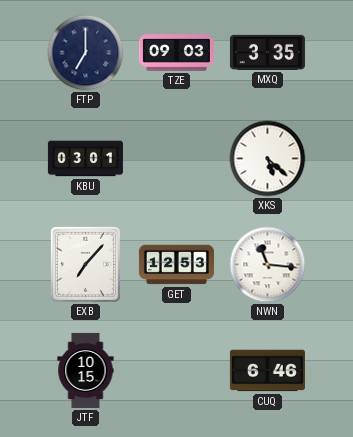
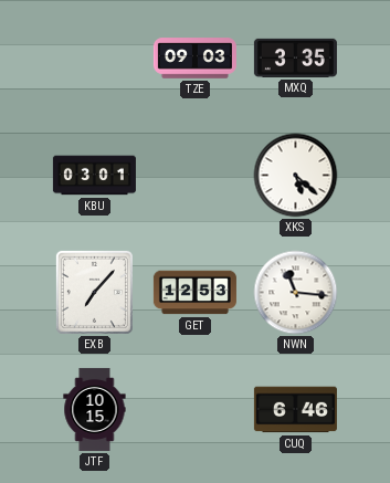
FTP: 7:00 -> none
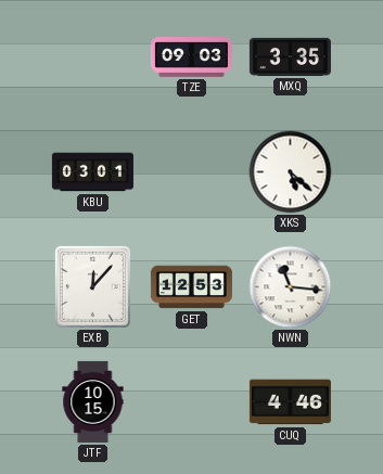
EXB: 7:07 -> 12:07
CUQ: 6:46 -> 4:46
